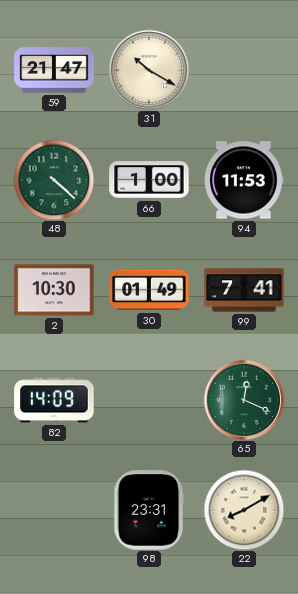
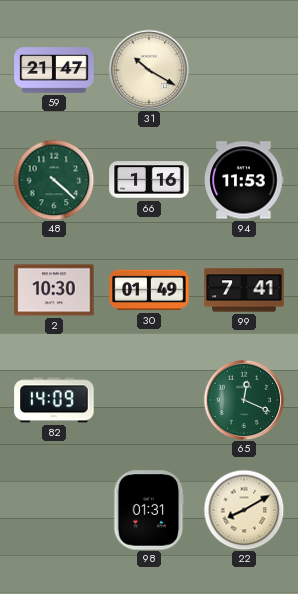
66: 1:00 -> 1:16
98: 23:31 -> 01:31
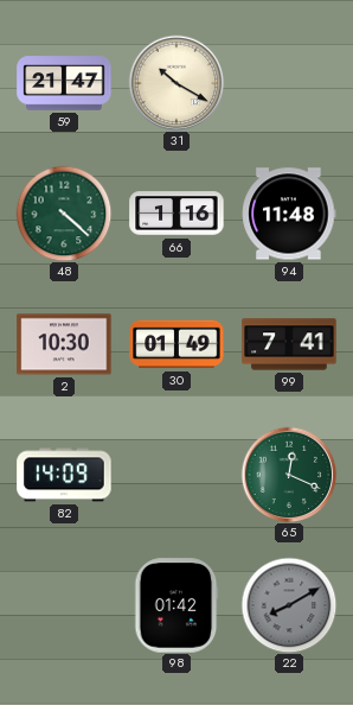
94: 11:53 -> 11:48
98: 01:31 -> 01:42
22 dial: cream -> grey
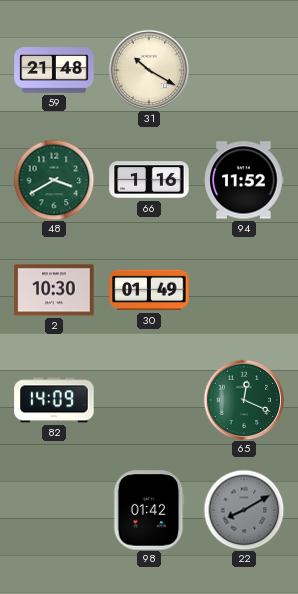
59: 21:47 -> 21:48
48: 4:22 -> 3:40
94: 11:48 -> 11:52
99: 7:41 -> none
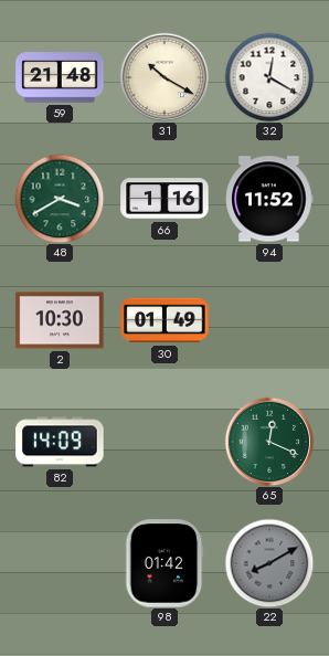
32: none -> 12:20
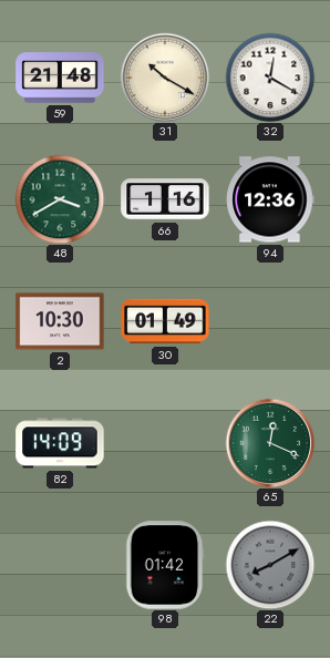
94: 11:52 -> 12:36
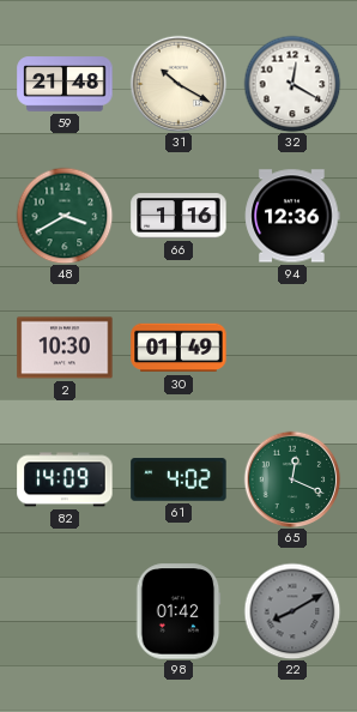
61: none -> 4:02
